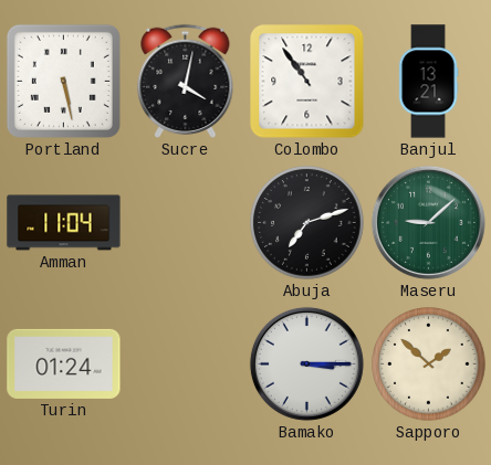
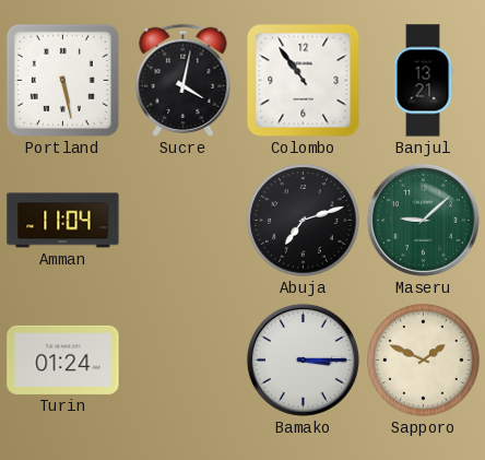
Sapporo: 1:52 -> 1:49
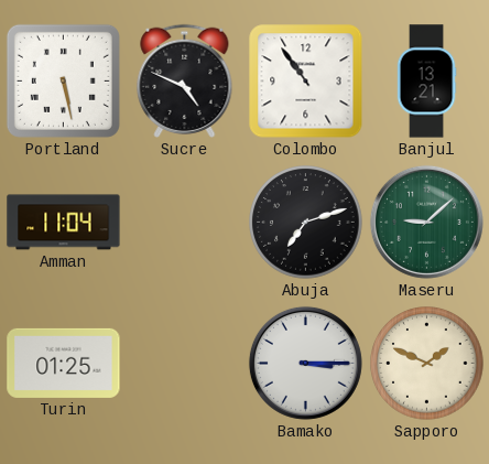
Sucre: 4:02 -> 4:49
Turin: 01:24 -> 01:25
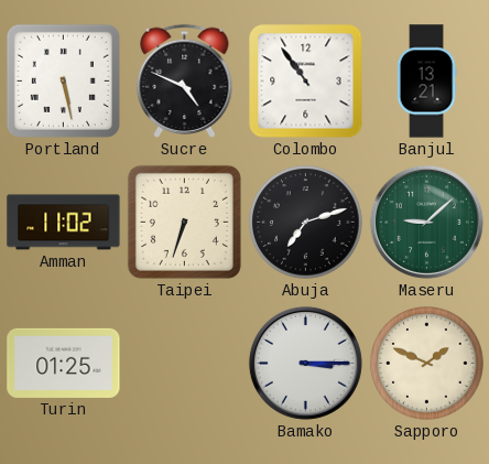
Amman: 11:04 -> 11:02
Taipei: none -> 6:33
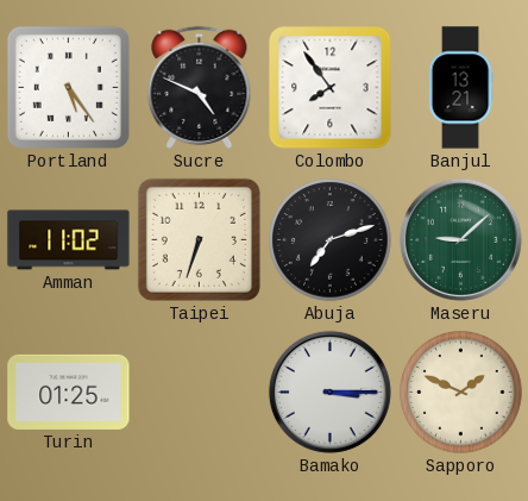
Portland: 5:28 -> 5:24
Colombo: 10:54 -> 7:54
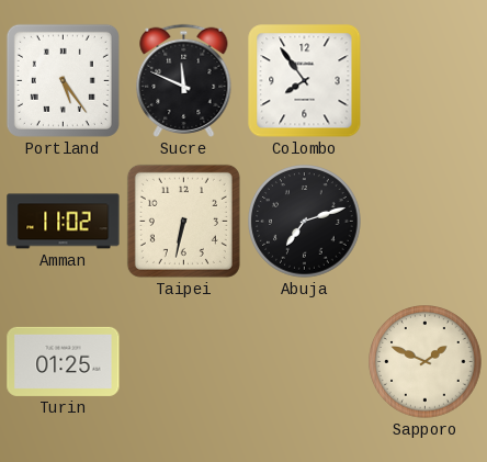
Sucre: 4:49 -> 11:49
Banjul: 13:21 -> none
Taipei: 6:33 -> 6:32
Maseru: 9:08 -> none
Bamako: 3:15 -> none
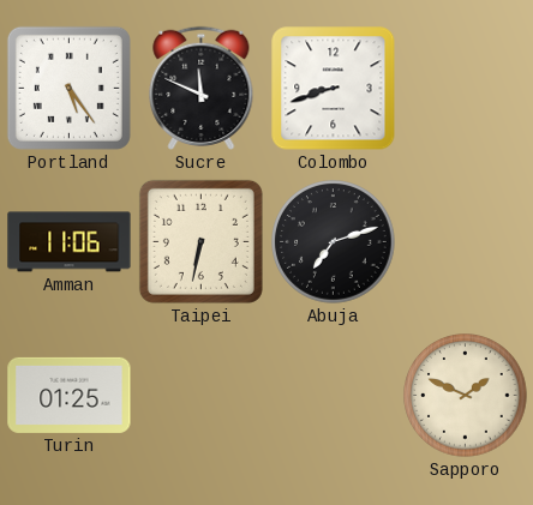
Colombo: 7:54 -> 8:42
Amman: 11:02 -> 11:06
